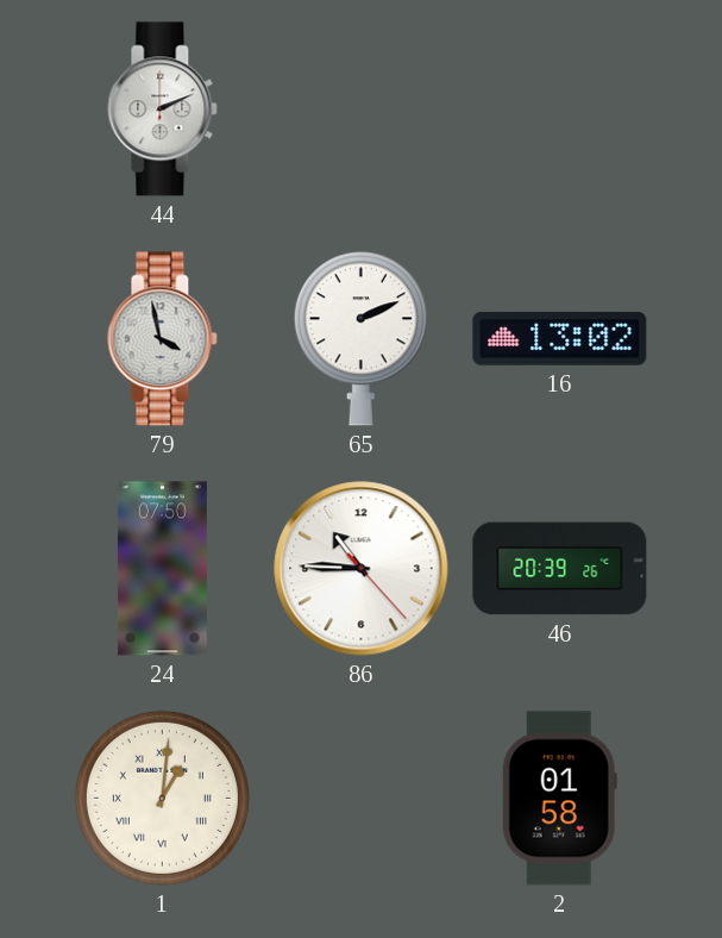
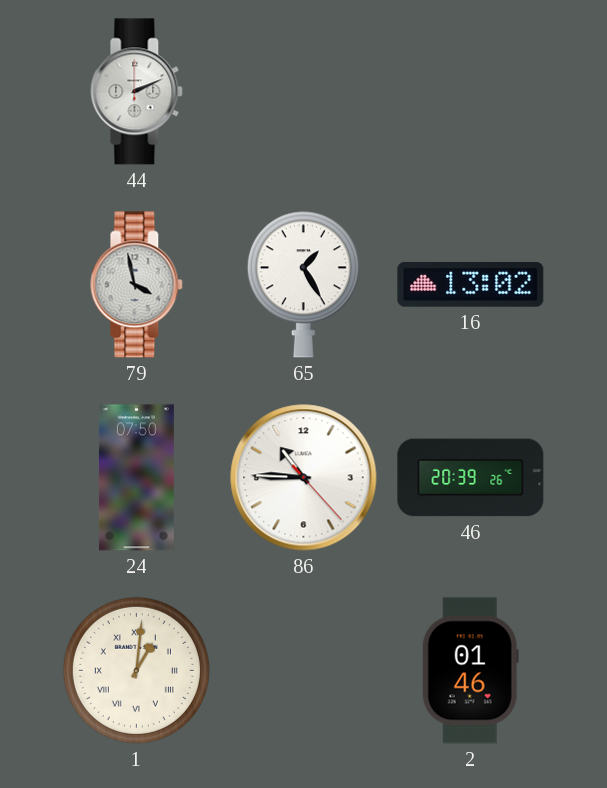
65: 2:11 -> 1:25
2: 01:58 -> 01:46
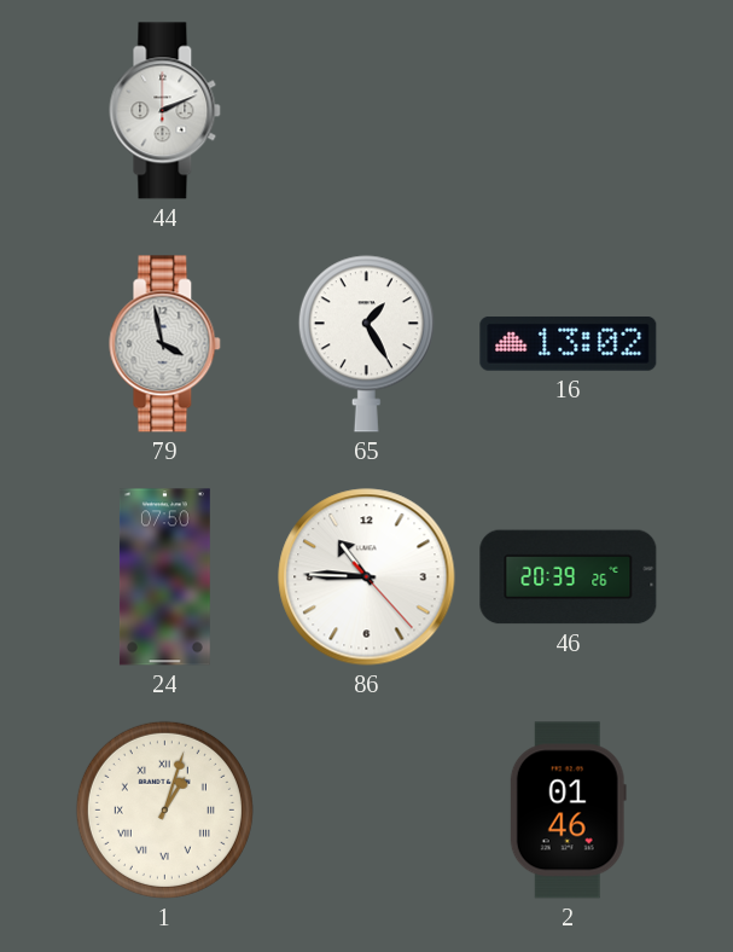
1: 1:01 -> 1:03
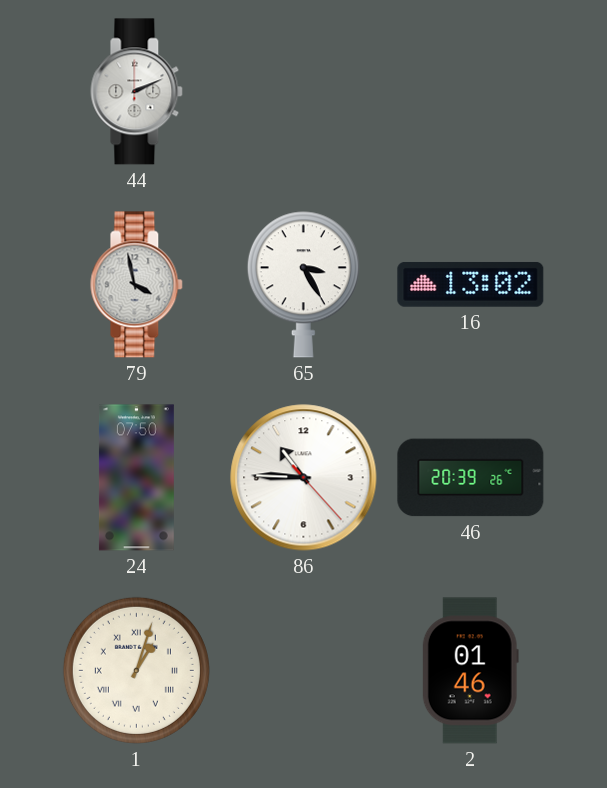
65: 1:25 -> 3:25
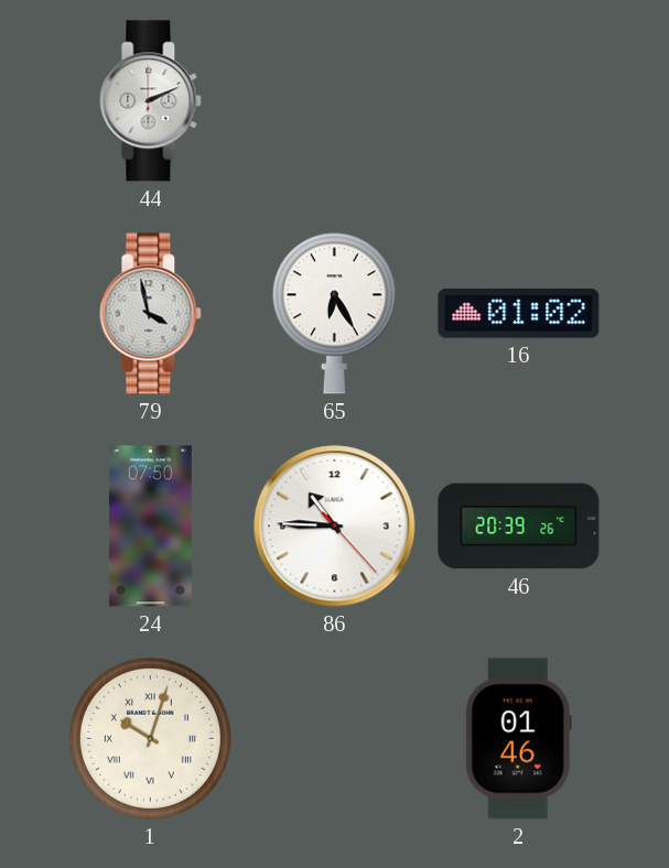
65: 3:25 -> 6:25
16: 13:02 -> 01:02
1: 1:03 -> 10:03
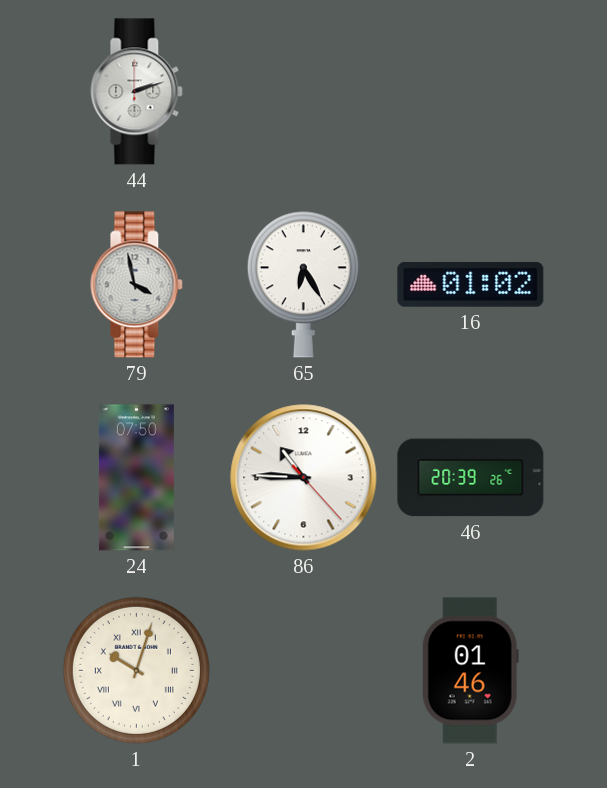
44: 2:11 -> 2:12
